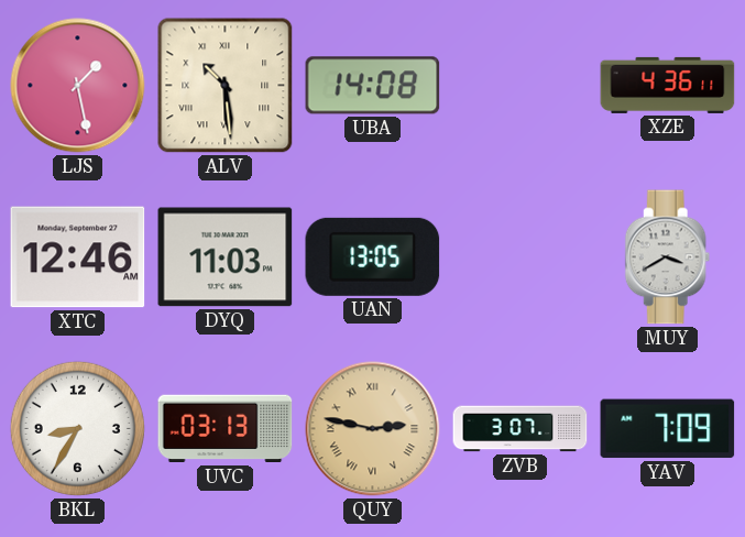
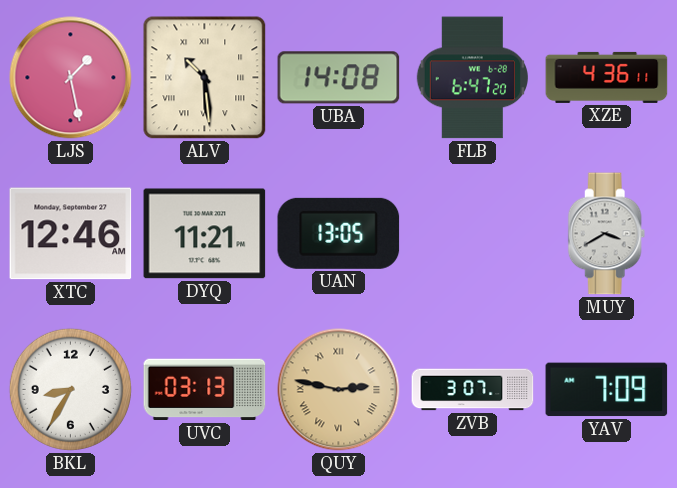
FLB: none -> 6:47
DYQ: 11:03 -> 11:21
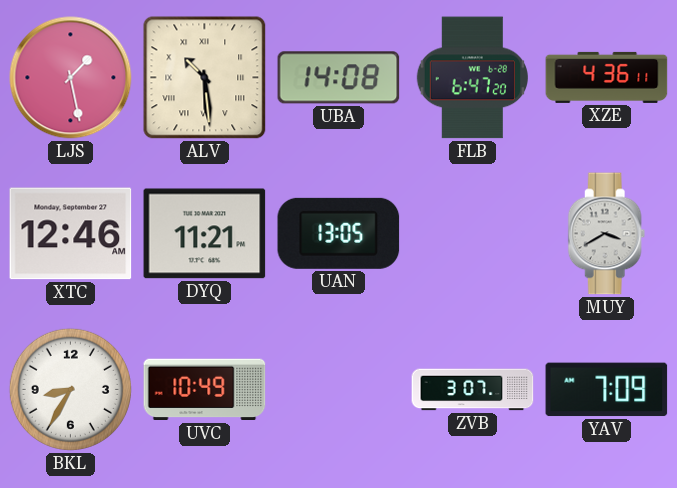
UVC: 03:13 -> 10:49
QUY: 2:47 -> none
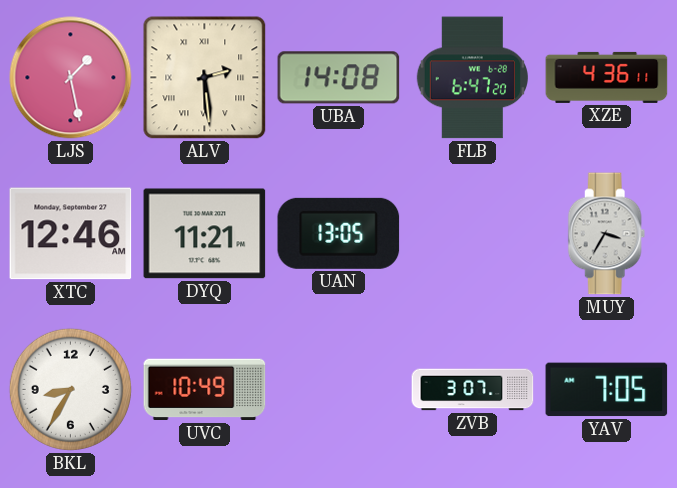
ALV: 10:29 -> 2:29
MUY: 3:40 -> 3:35
YAV: 7:09 -> 7:05
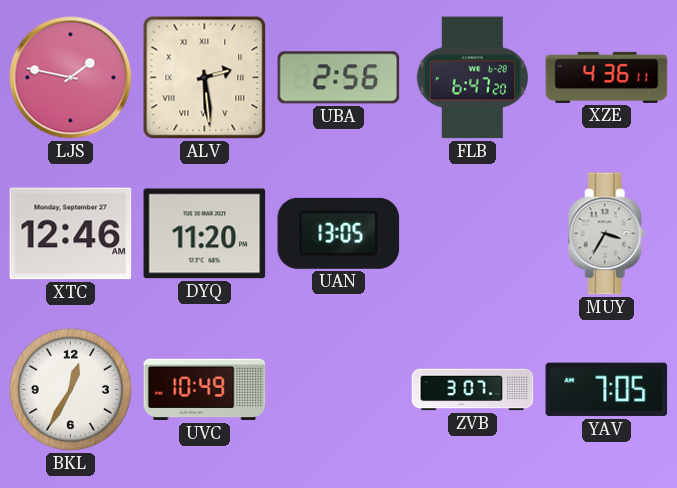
LJS: 1:28 -> 1:47
UBA: 14:08 -> 2:56
DYQ: 11:21 -> 11:20
BKL: 8:35 -> 12:35
